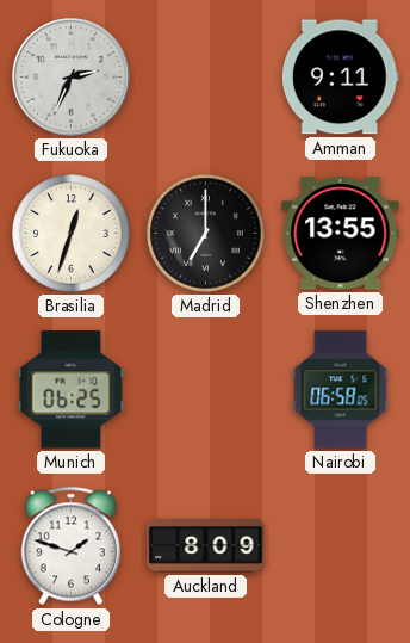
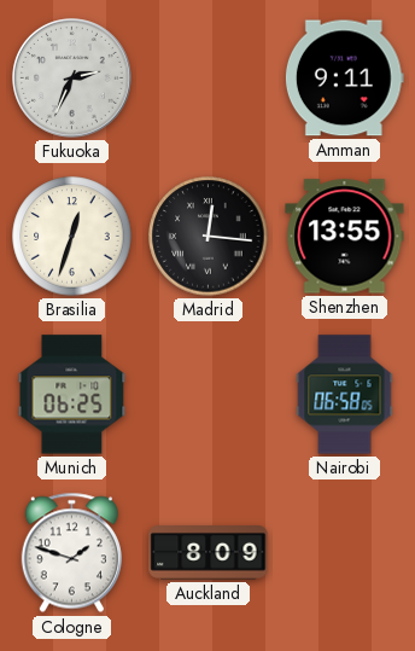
Madrid: 7:00 -> 12:16
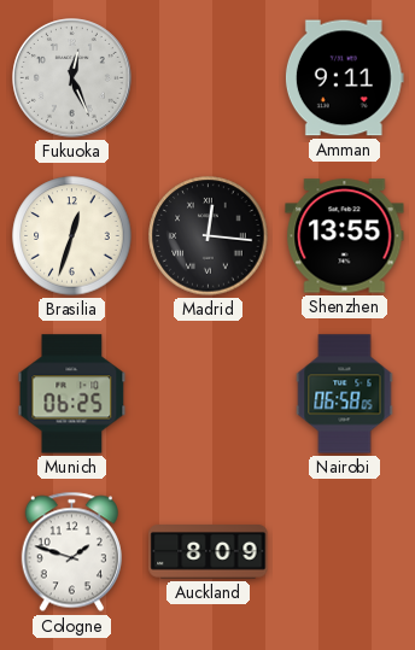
Fukuoka: 2:34 -> 12:26
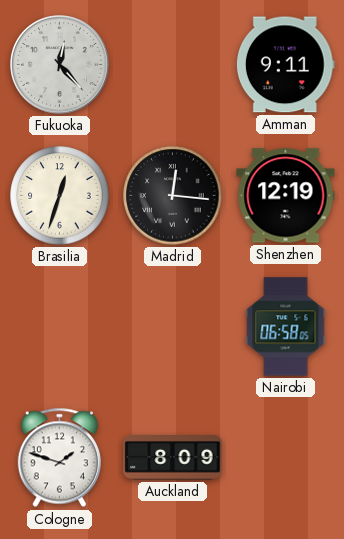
Fukuoka: 12:26 -> 12:23
Shenzhen: 13:55 -> 12:19
Munich: 06:25 -> none
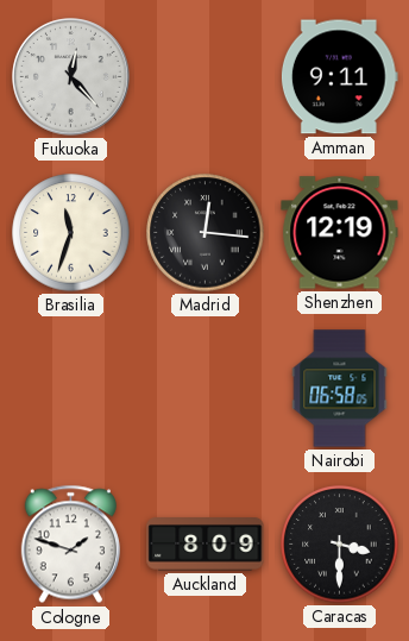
Brasilia: 12:33 -> 11:33
Caracas: none -> 3:30
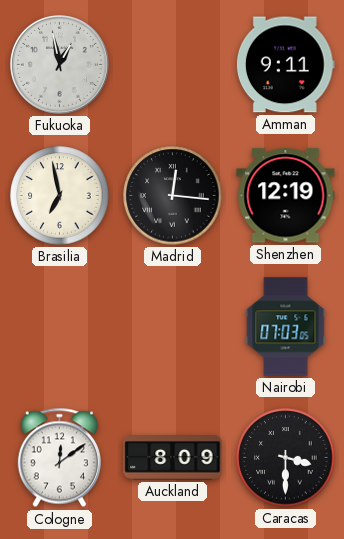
Fukuoka: 12:23 -> 12:58
Brasilia: 11:33 -> 6:58
Nairobi: 06:58 -> 07:03
Cologne: 1:48 -> 12:09
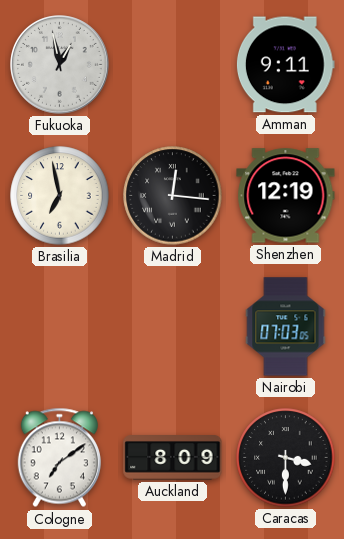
Cologne: 12:09 -> 7:09
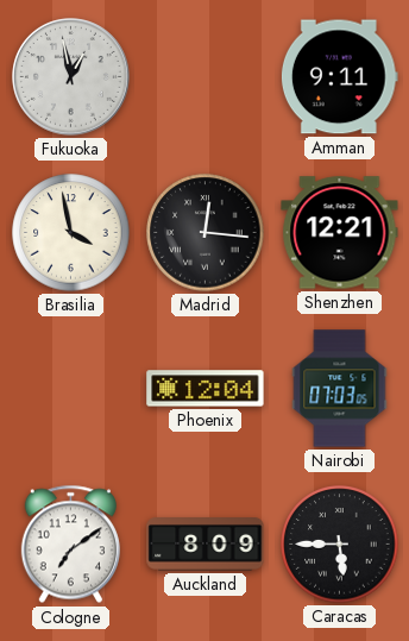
Brasilia: 6:58 -> 3:58
Shenzhen: 12:19 -> 12:21
Phoenix: none -> 12:04
Caracas: 3:30 -> 5:45
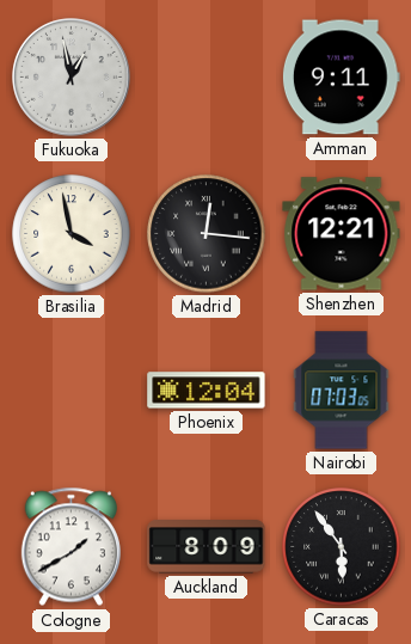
Cologne: 7:09 -> 1:40
Caracas: 5:45 -> 5:54
